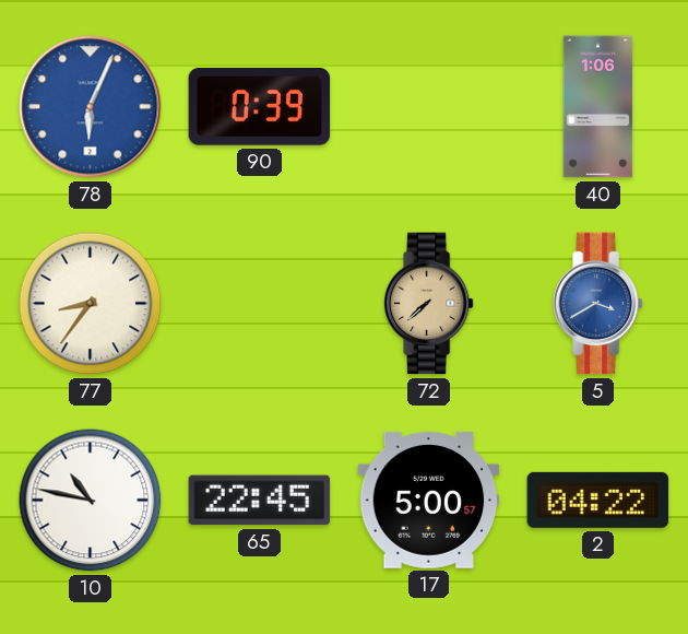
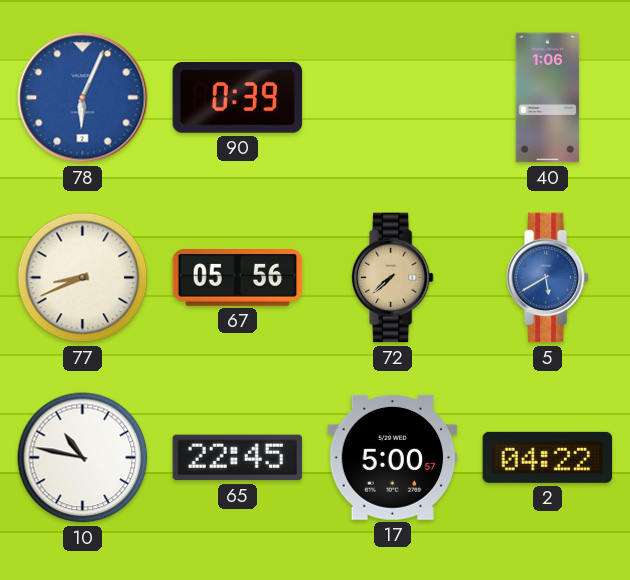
77: 8:36 -> 8:41
67: none -> 05:56
5: 3:40 -> 5:40
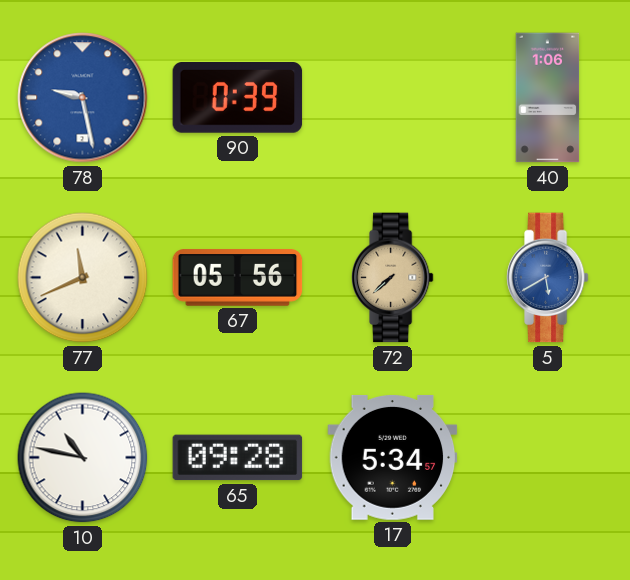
78: 6:04 -> 9:28
77: 8:41 -> 11:41
65: 22:45 -> 09:28
17: 5:00 -> 5:34
2: 04:22 -> none
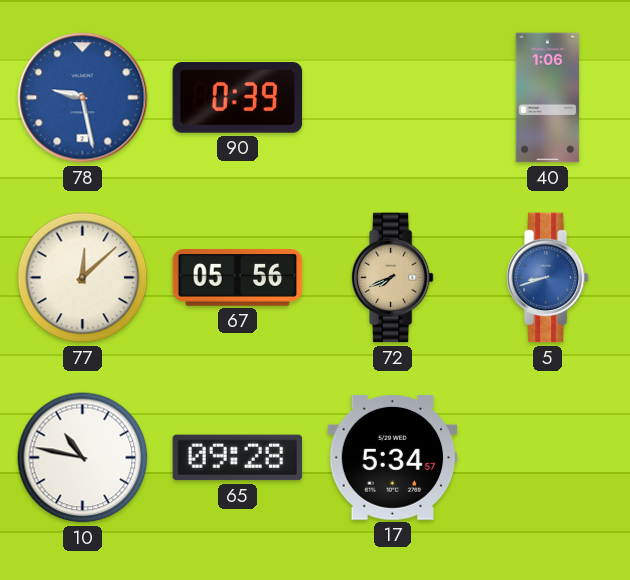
77: 11:41 -> 12:08
72: 7:38 -> 7:41
5: 5:40 -> 8:42
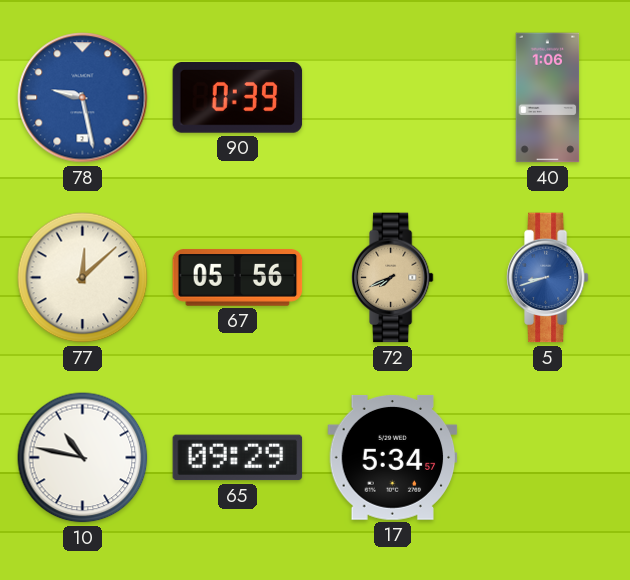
65: 09:28 -> 09:29
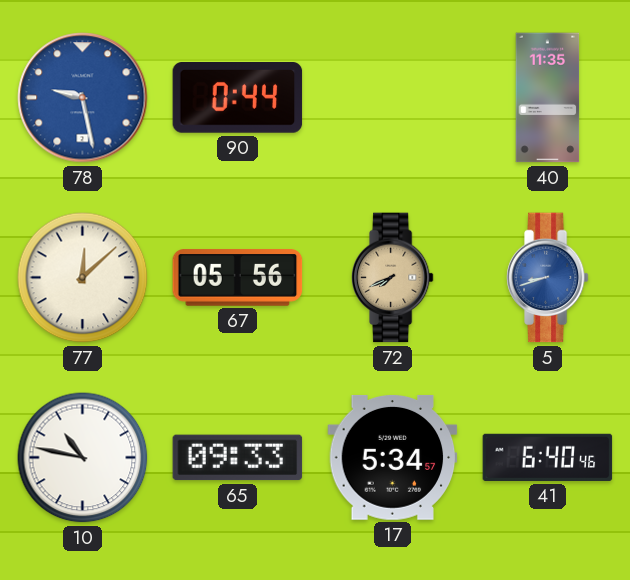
90: 0:39 -> 0:44
40: 1:06 -> 11:35
65: 09:29 -> 09:33
41: none -> 6:40
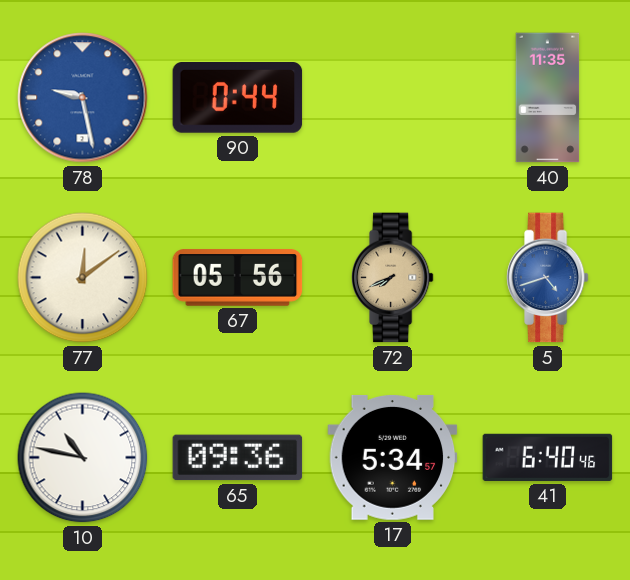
77: 12:08 -> 12:09
5: 8:42 -> 4:42
65: 09:33 -> 09:36
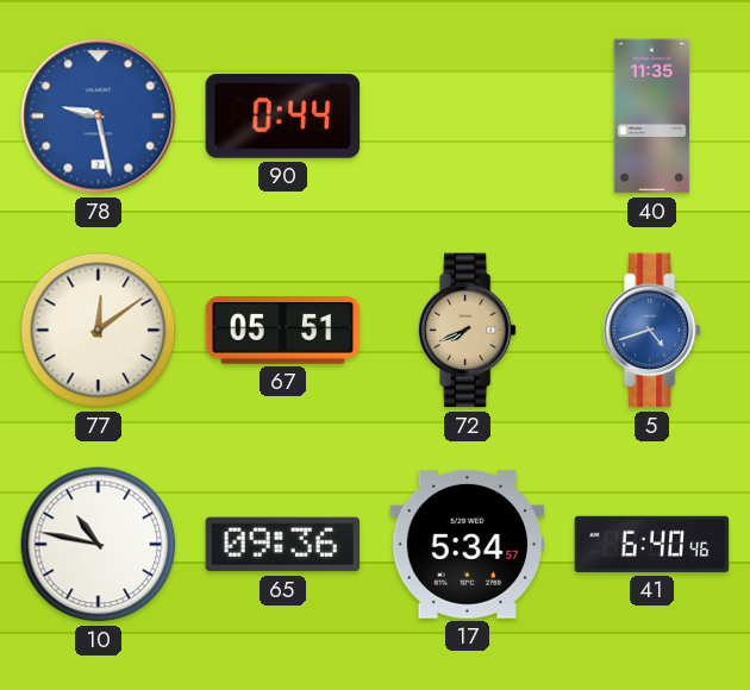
67: 05:56 -> 05:51
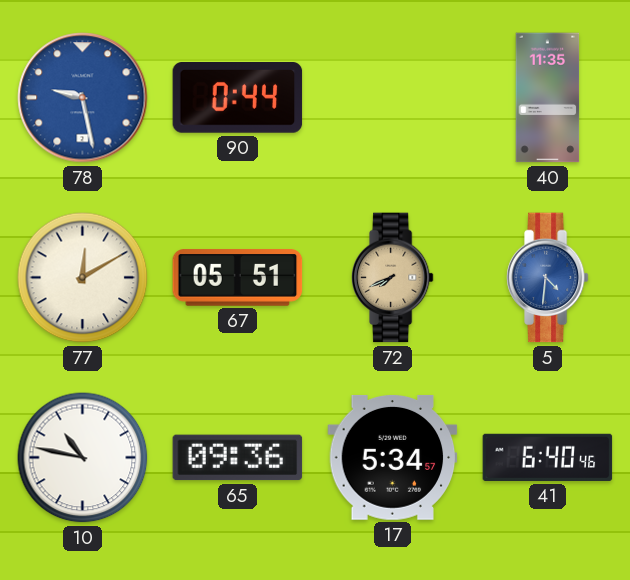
77: 12:09 -> 12:10
5: 4:42 -> 4:31
